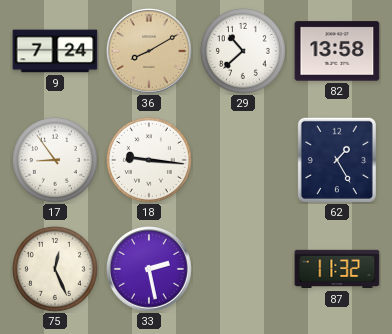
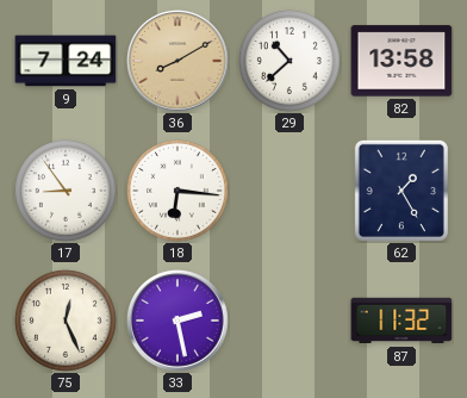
18: 9:16 -> 6:16
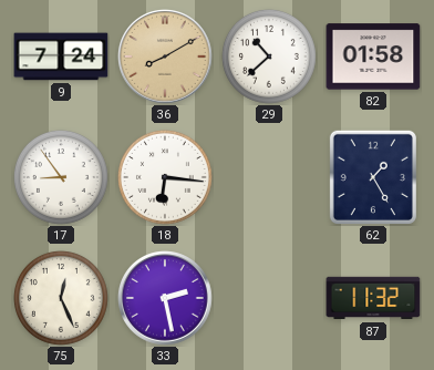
82: 13:58 -> 01:58
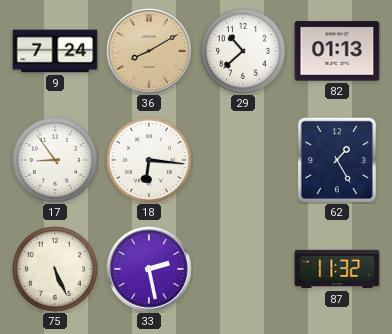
82: 01:58 -> 01:13
75: 12:26 -> 5:26
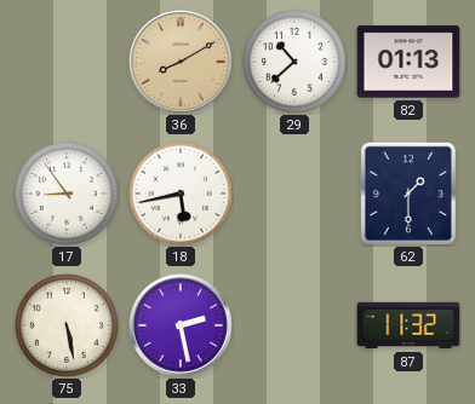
9: 7:24 -> none
18: 6:16 -> 5:43
62: 1:25 -> 1:30
75: 5:26 -> 5:28
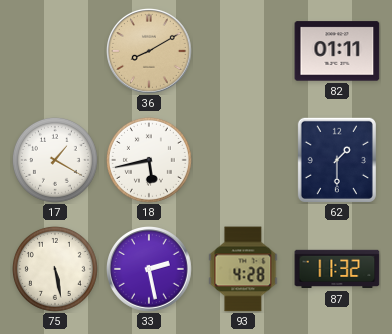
29: 10:38 -> none
82: 01:13 -> 01:11
17: 8:54 -> 1:20
93: none -> 4:28
